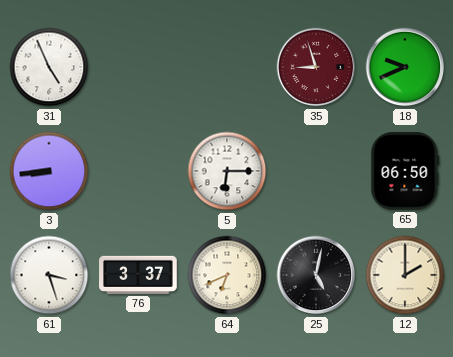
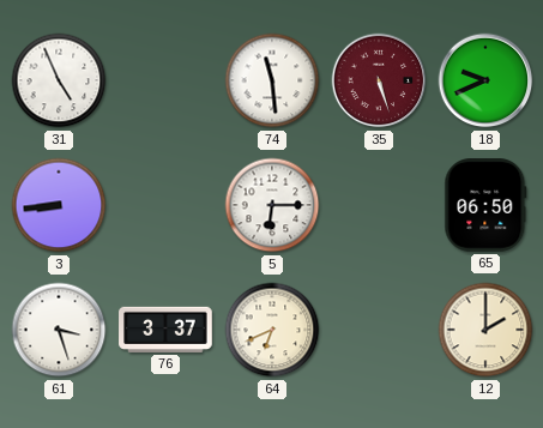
74: none -> 11:29
35: 8:57 -> 5:27
25: 5:02 -> none
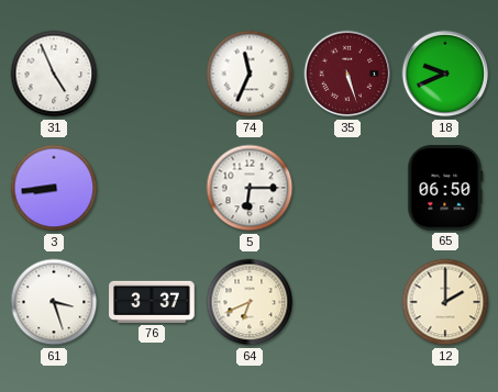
74: 11:29 -> 11:34
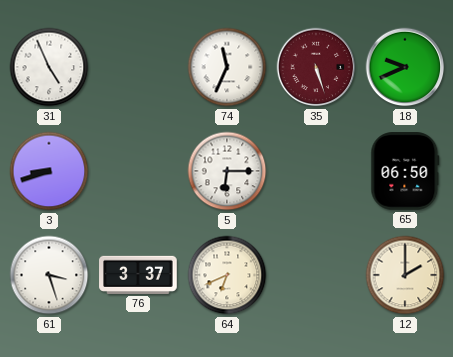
3: 8:44 -> 8:42
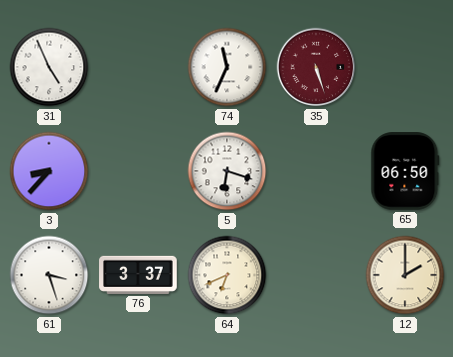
18: 9:41 -> none
3: 8:42 -> 8:37
5: 6:15 -> 6:18
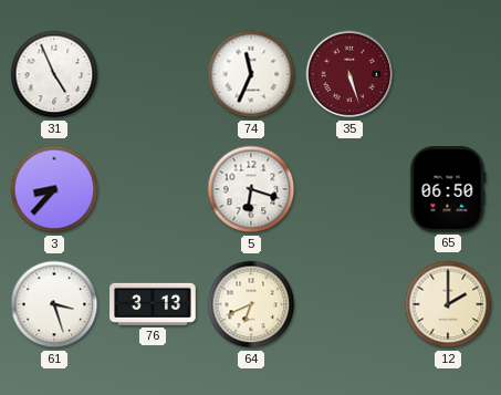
76: 3:37 -> 3:13
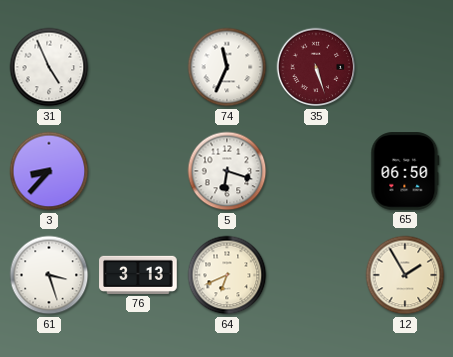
12: 2:00 -> 1:55
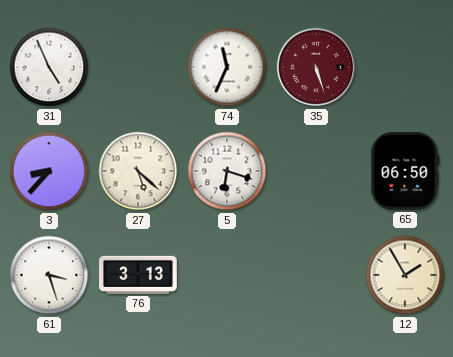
27: none -> 5:22
64: 6:41 -> none
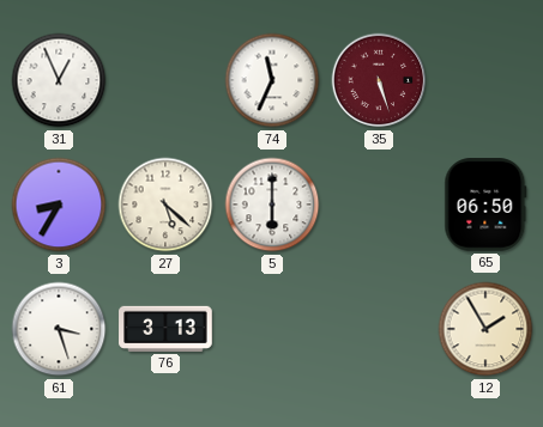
31: 4:56 -> 12:56
3: 8:37 -> 8:35
5: 6:18 -> 6:00
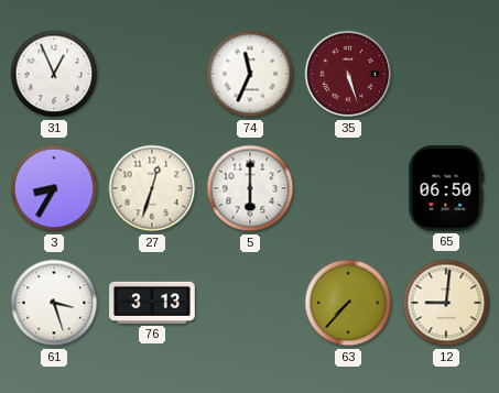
27: 5:22 -> 12:33
63: none -> 7:37
12: 1:55 -> 9:01
